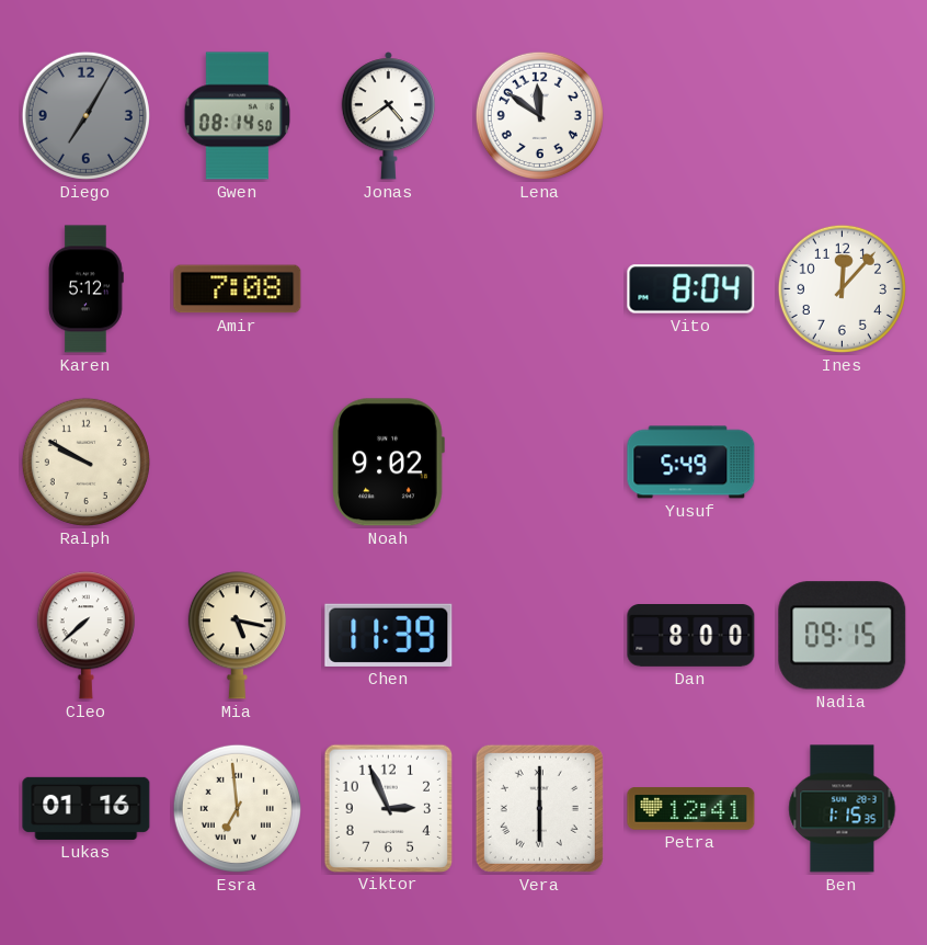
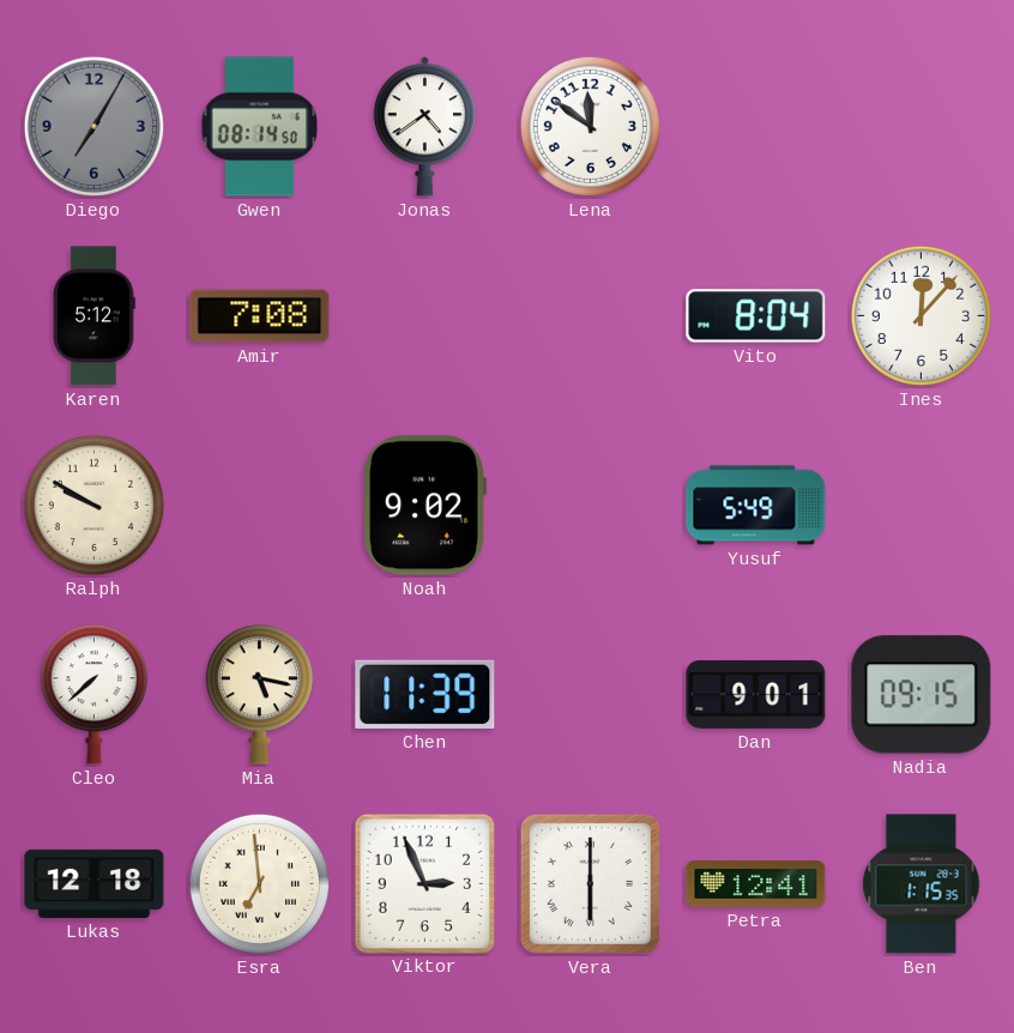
Dan: 8:00 -> 9:01
Lukas: 01:16 -> 12:18
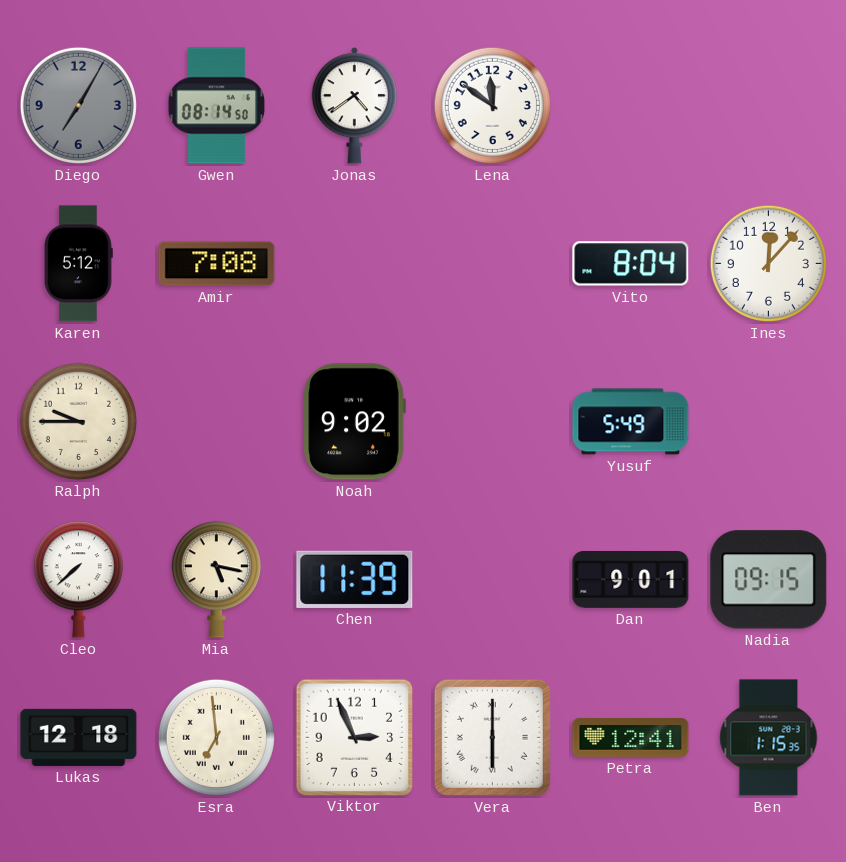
Ralph: 9:50 -> 9:45
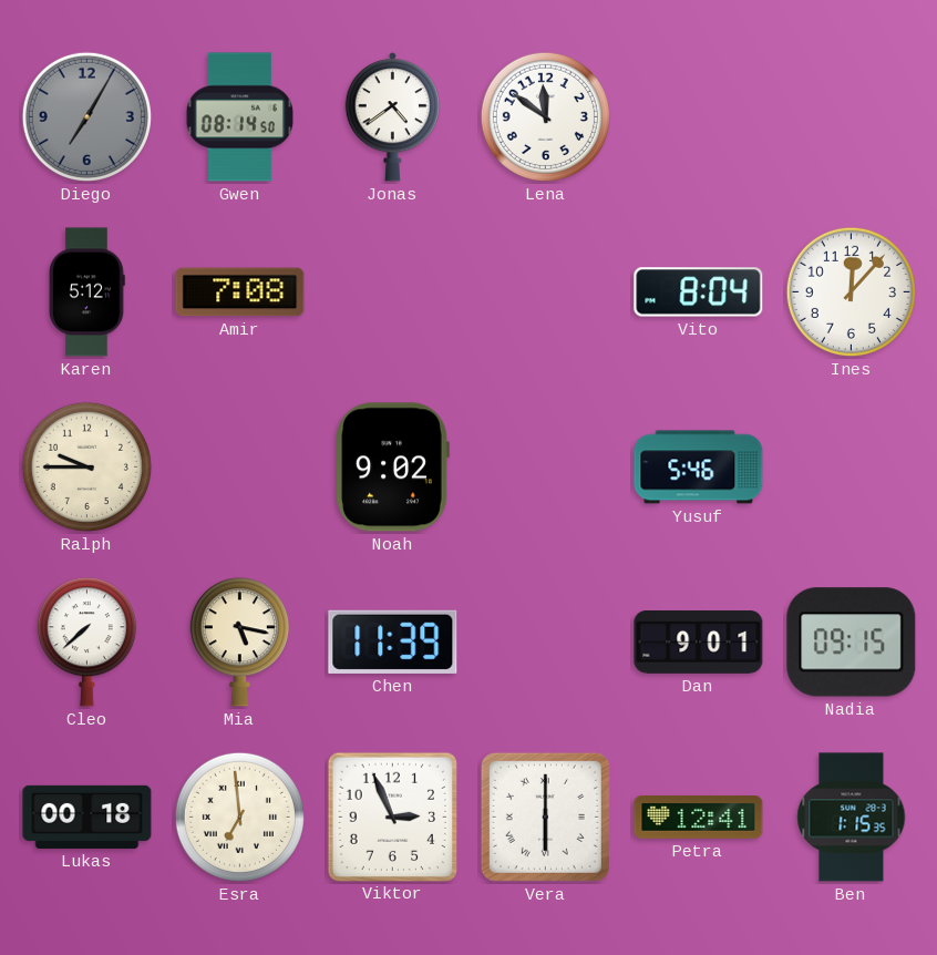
Yusuf: 5:49 -> 5:46
Lukas: 12:18 -> 00:18
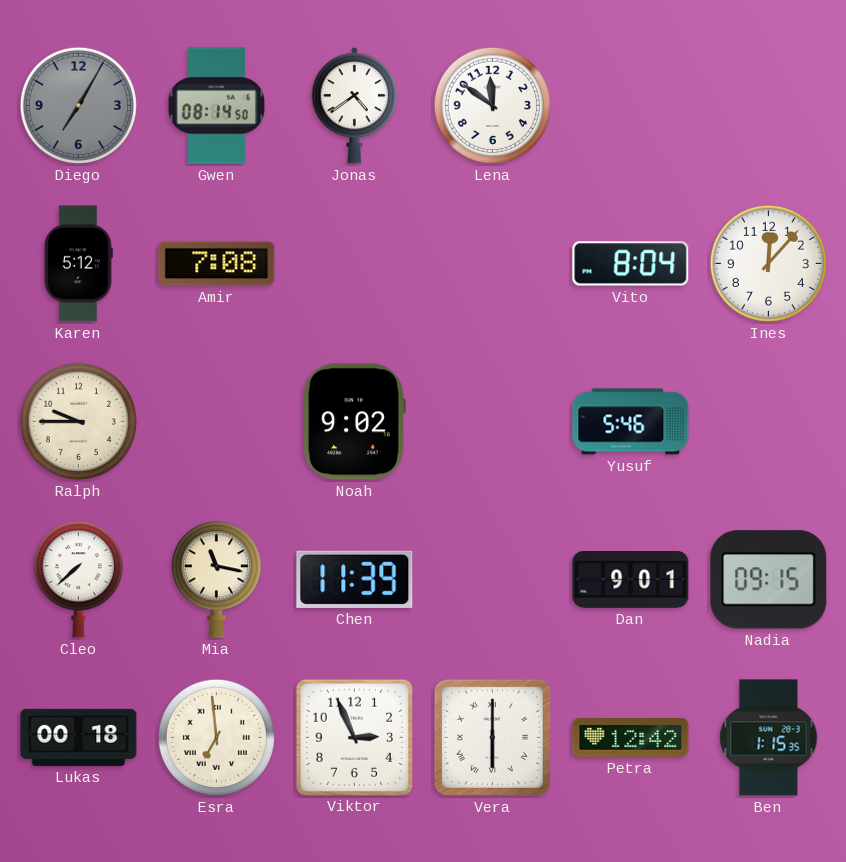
Mia: 5:17 -> 11:17
Petra: 12:41 -> 12:42
